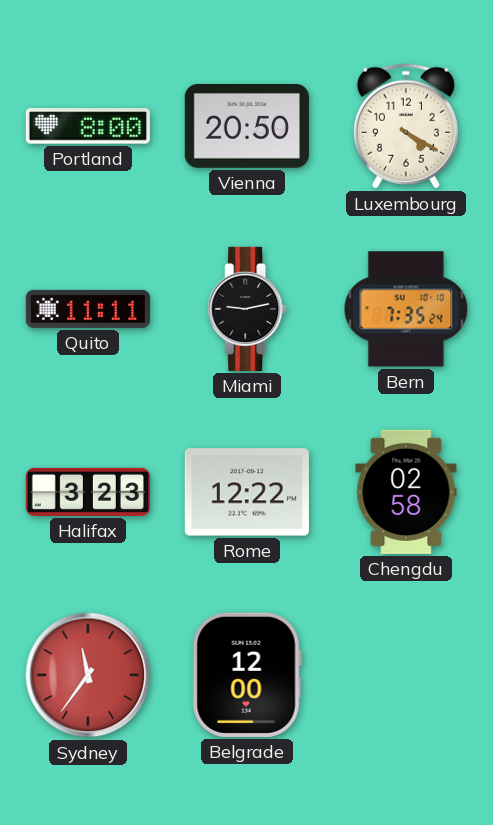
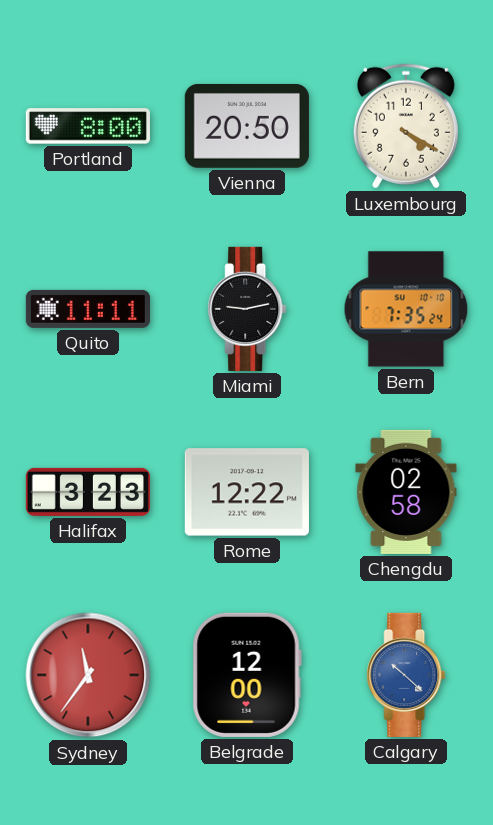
Calgary: none -> 10:22
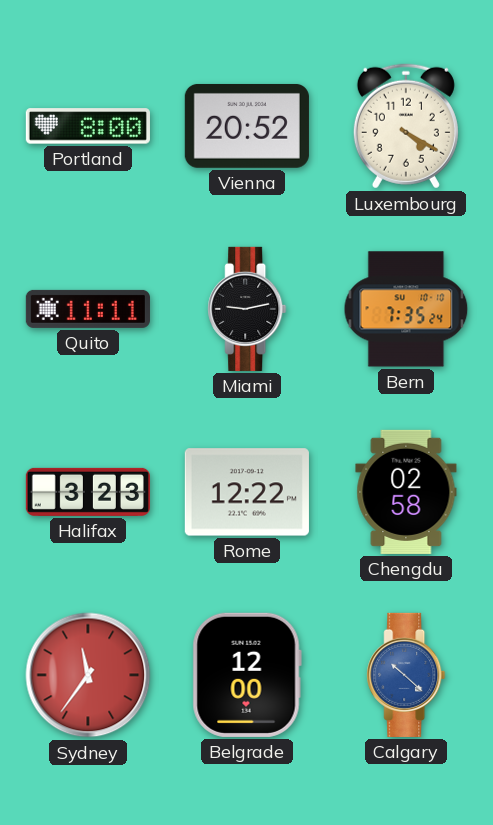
Vienna: 20:50 -> 20:52
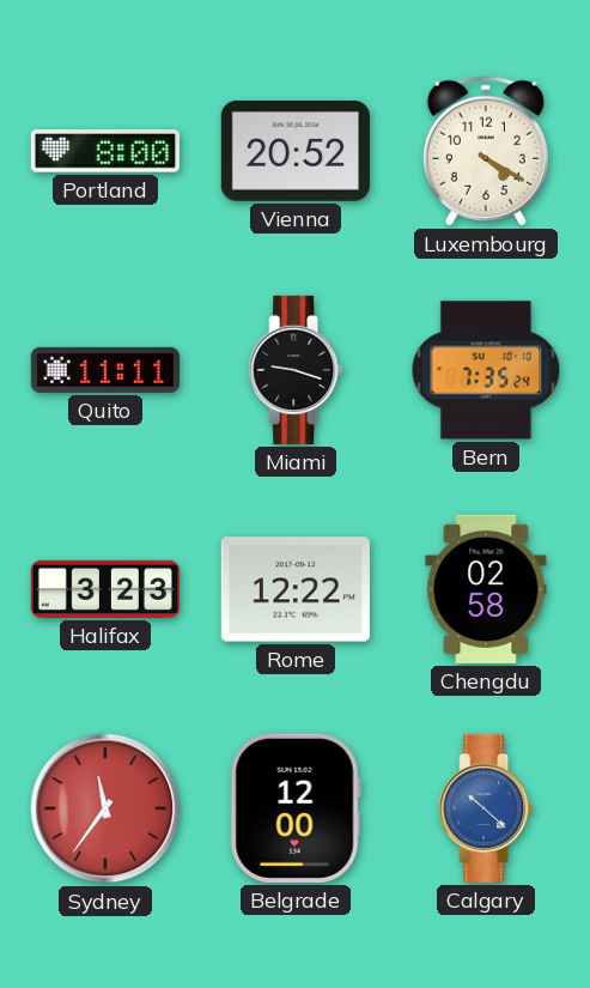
Miami: 9:13 -> 9:18
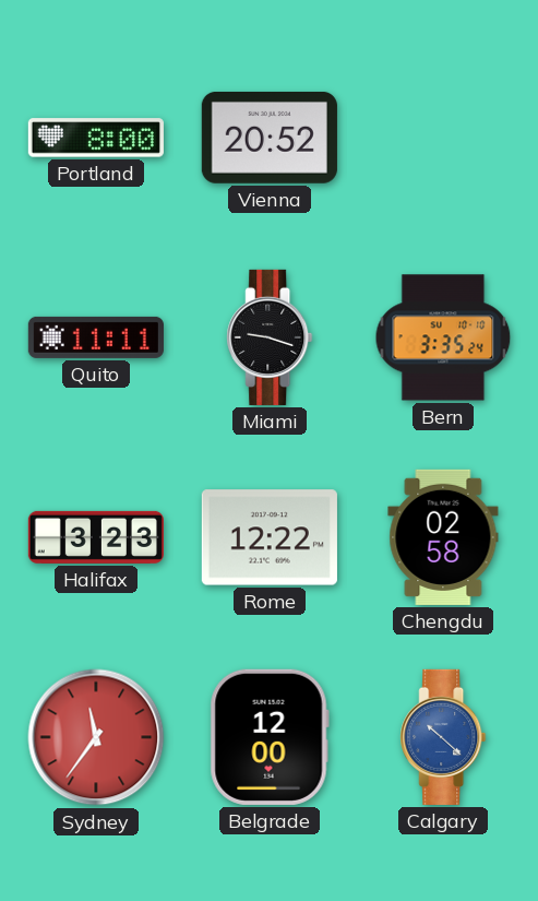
Luxembourg: 4:20 -> none
Bern: 7:35 -> 3:35
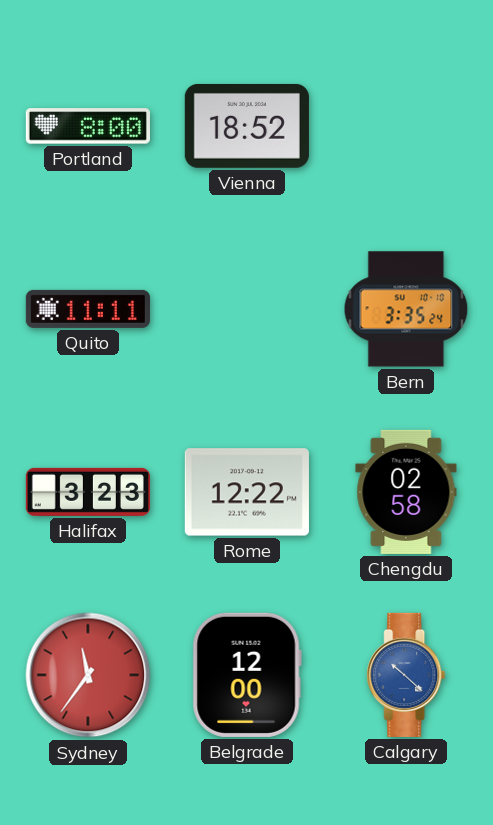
Vienna: 20:52 -> 18:52
Miami: 9:18 -> none
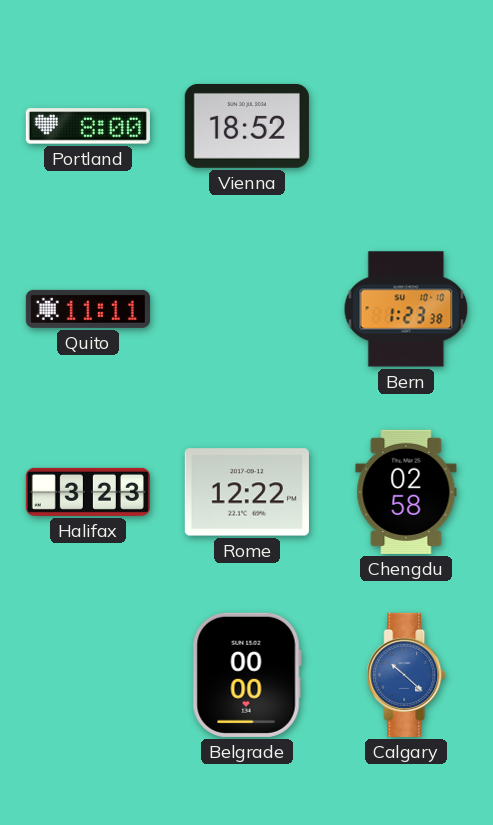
Bern: 3:35 -> 1:23
Sydney: 11:36 -> none
Belgrade: 12:00 -> 00:00
